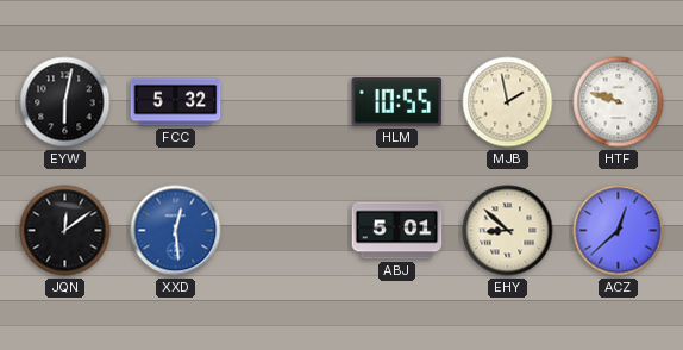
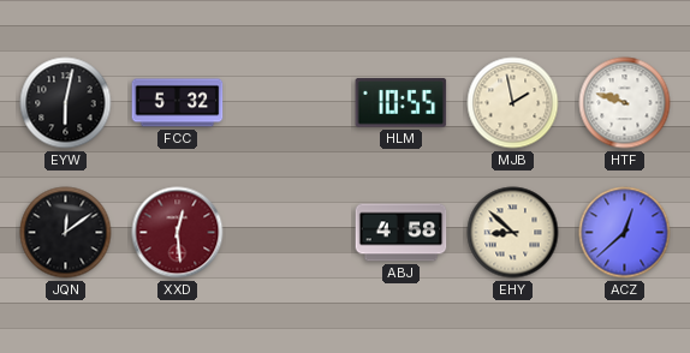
XXD dial: blue -> burgundy
ABJ: 5:01 -> 4:58
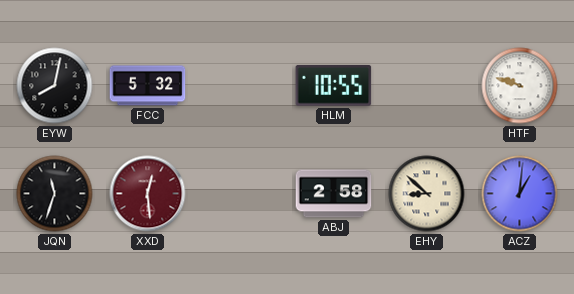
EYW: 6:02 -> 8:02
MJB: 1:58 -> none
JQN: 12:09 -> 11:33
ABJ: 4:58 -> 2:58
ACZ: 12:38 -> 1:01
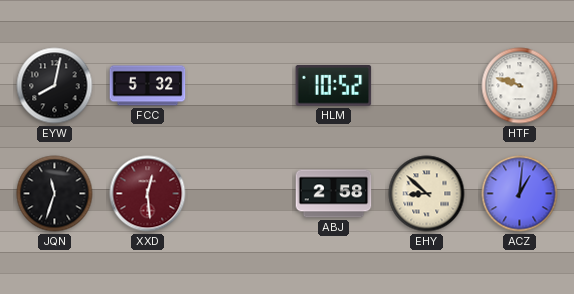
HLM: 10:55 -> 10:52
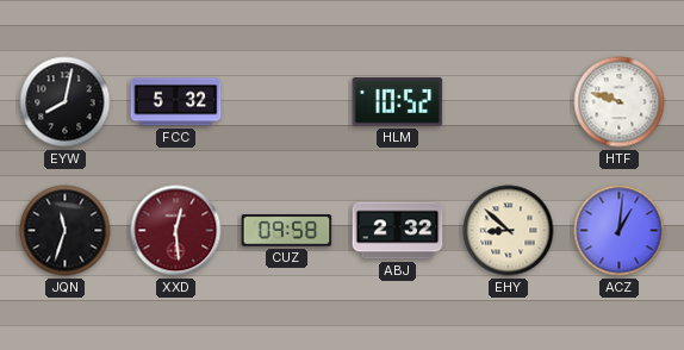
CUZ: none -> 09:58
ABJ: 2:58 -> 2:32
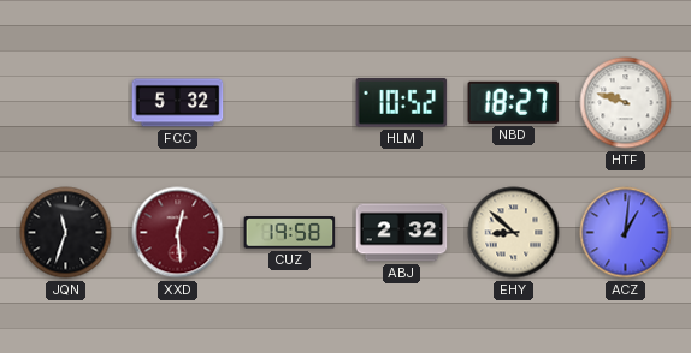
EYW: 8:02 -> none
NBD: none -> 18:27
CUZ: 09:58 -> 19:58
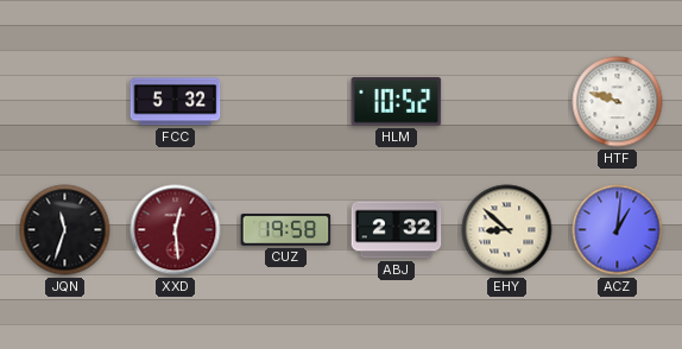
NBD: 18:27 -> none
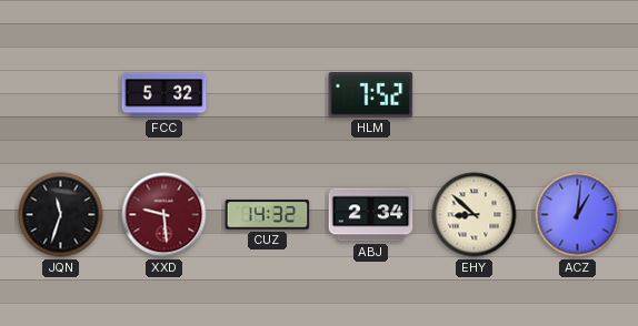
HLM: 10:52 -> 7:52
HTF: 9:48 -> none
XXD: 12:29 -> 9:29
CUZ: 19:58 -> 14:32
ABJ: 2:32 -> 2:34
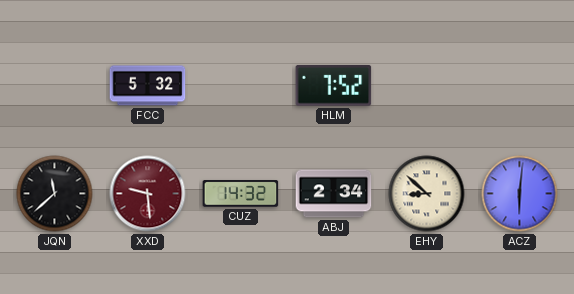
JQN: 11:33 -> 11:38
ACZ: 1:01 -> 6:01
